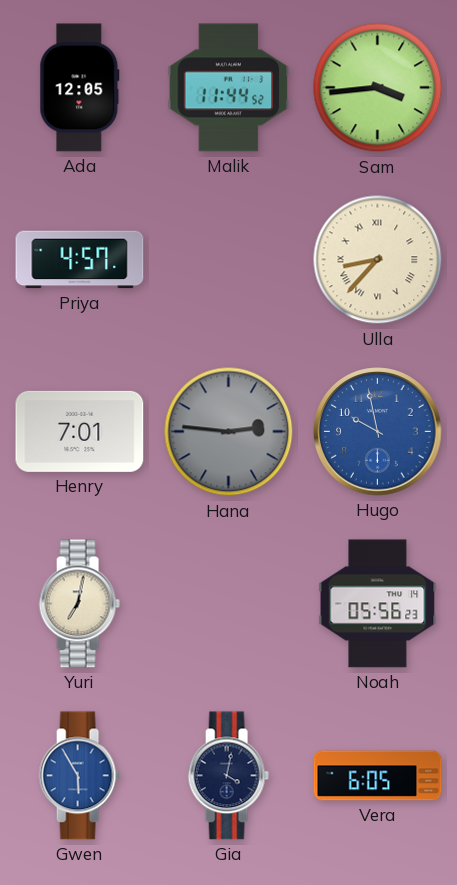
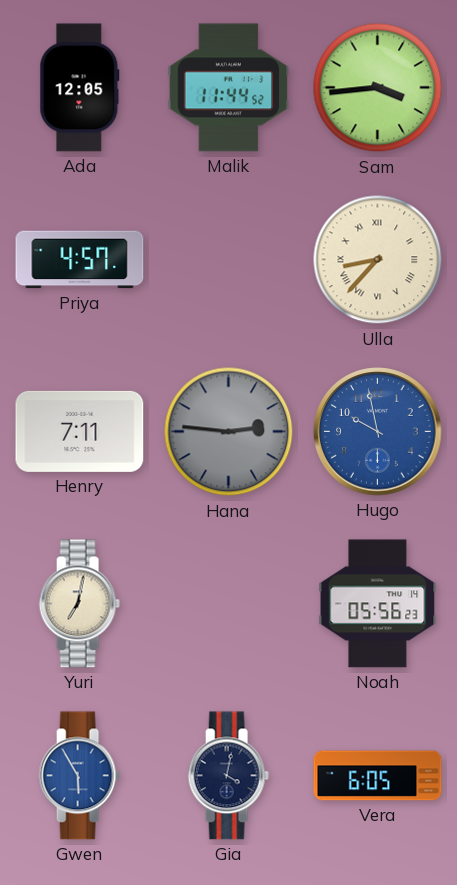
Henry: 7:01 -> 7:11
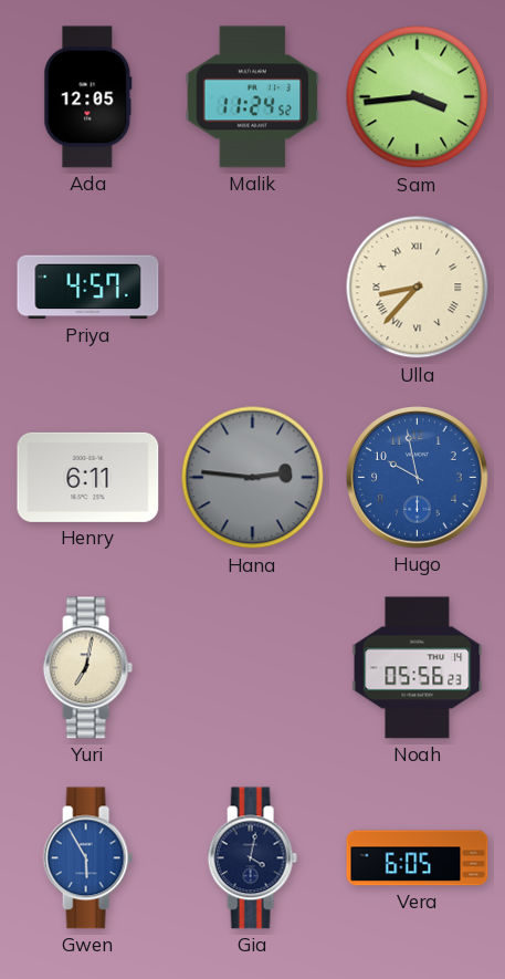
Malik: 11:44 -> 11:24
Henry: 7:11 -> 6:11
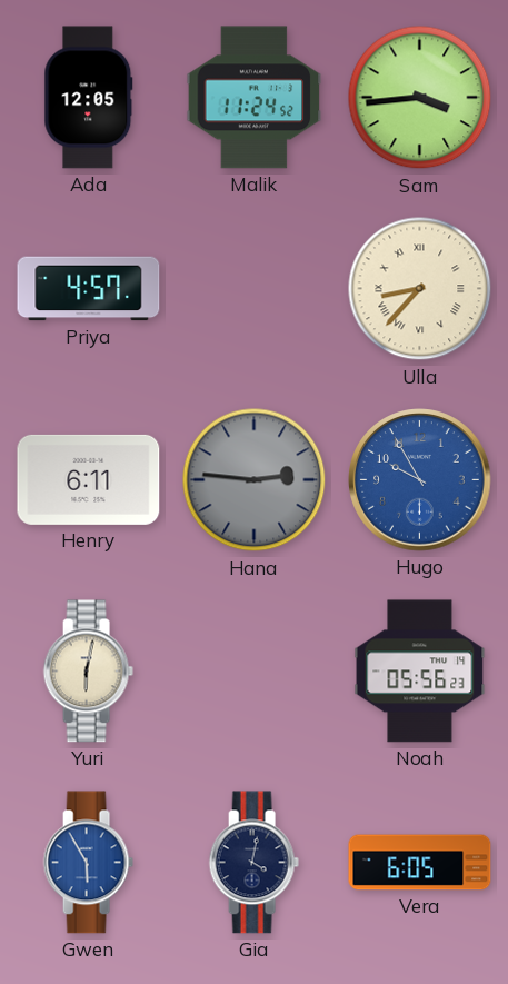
Hugo: 9:58 -> 9:55
Yuri: 7:02 -> 6:02
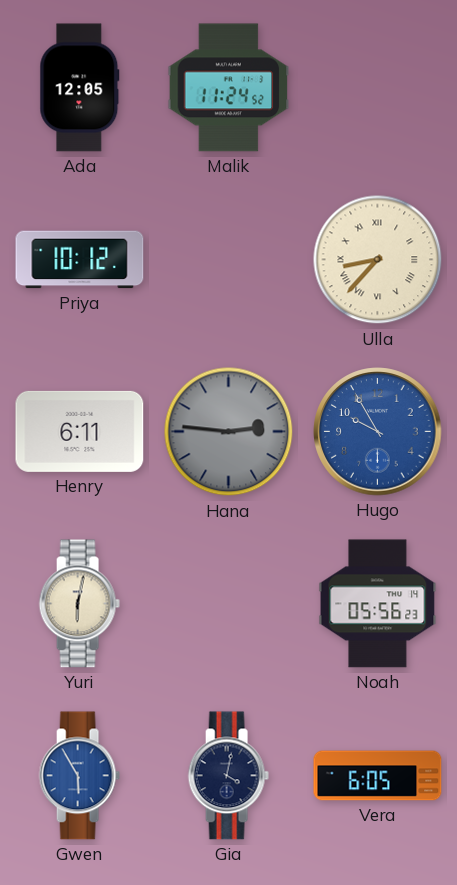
Sam: 3:44 -> none
Priya: 4:57 -> 10:12
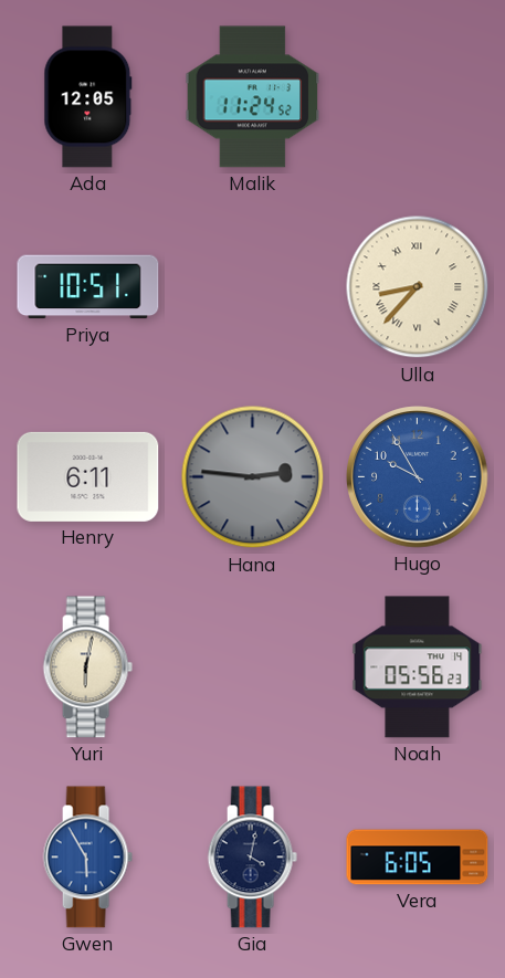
Priya: 10:12 -> 10:51
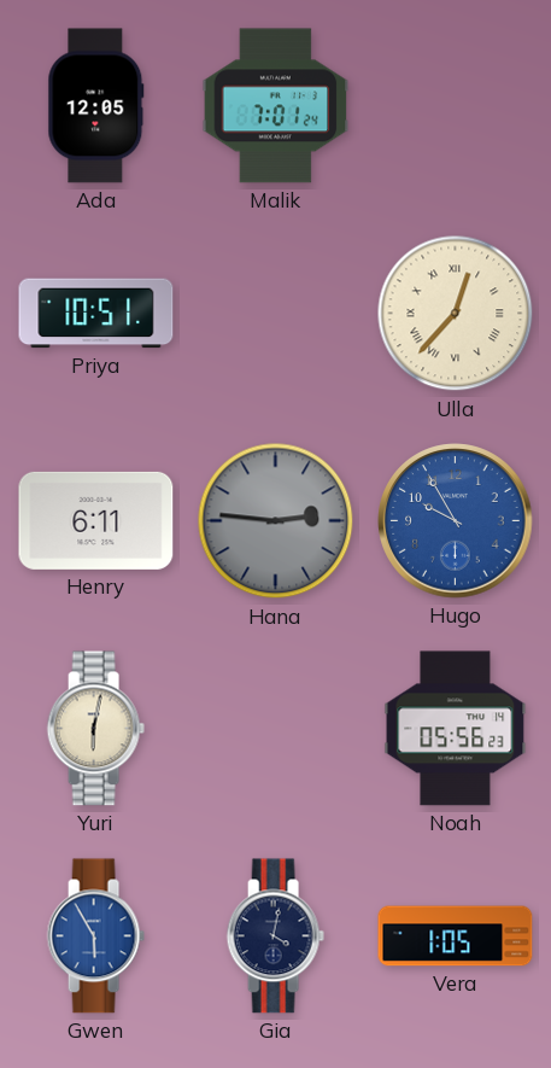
Malik: 11:24 -> 7:01
Ulla: 8:37 -> 12:37
Vera: 6:05 -> 1:05
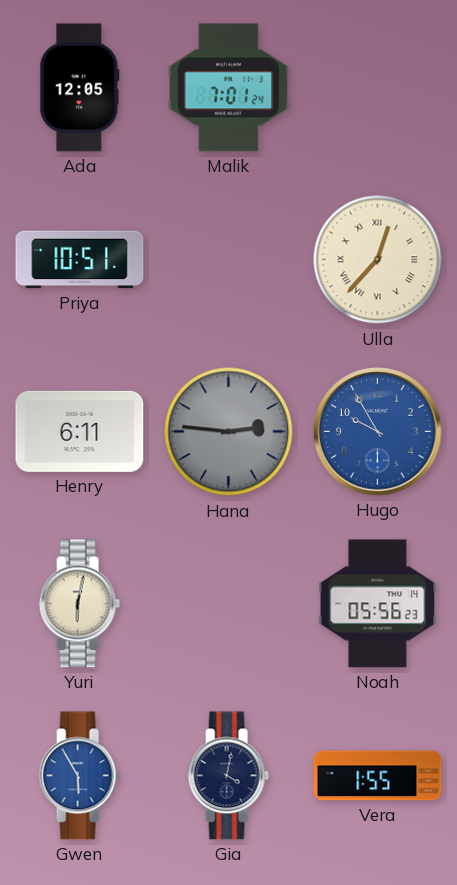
Vera: 1:05 -> 1:55
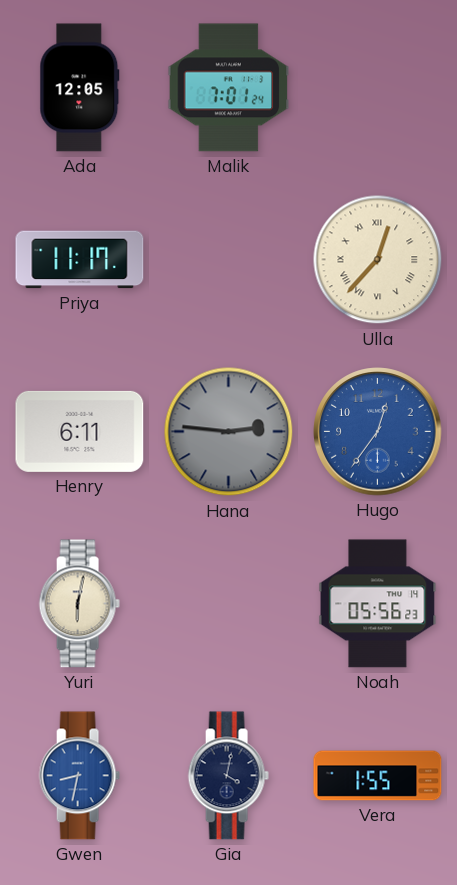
Priya: 10:51 -> 11:17
Hugo: 9:55 -> 12:36
Gwen: 5:55 -> 8:32
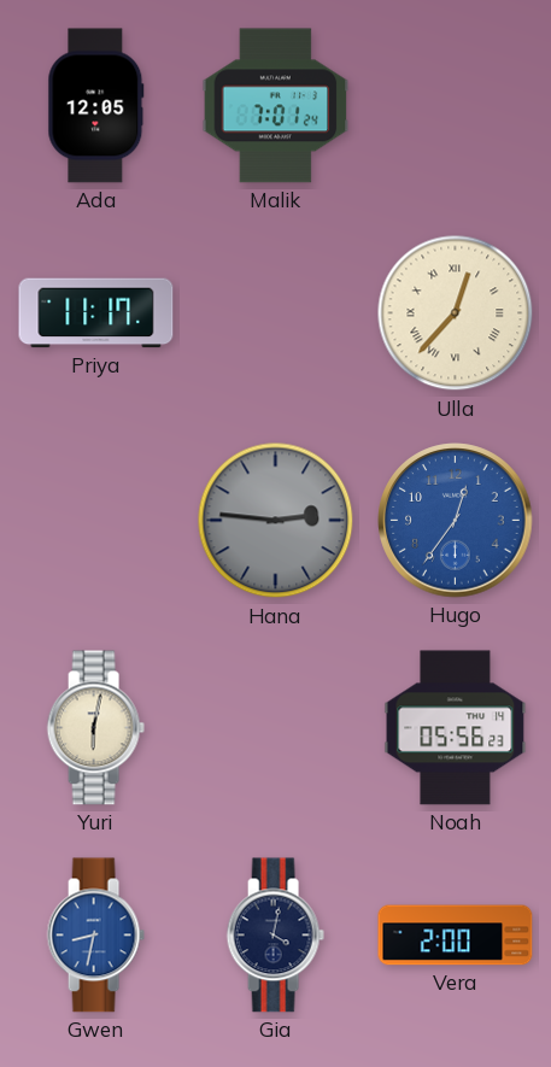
Henry: 6:11 -> none
Vera: 1:55 -> 2:00
